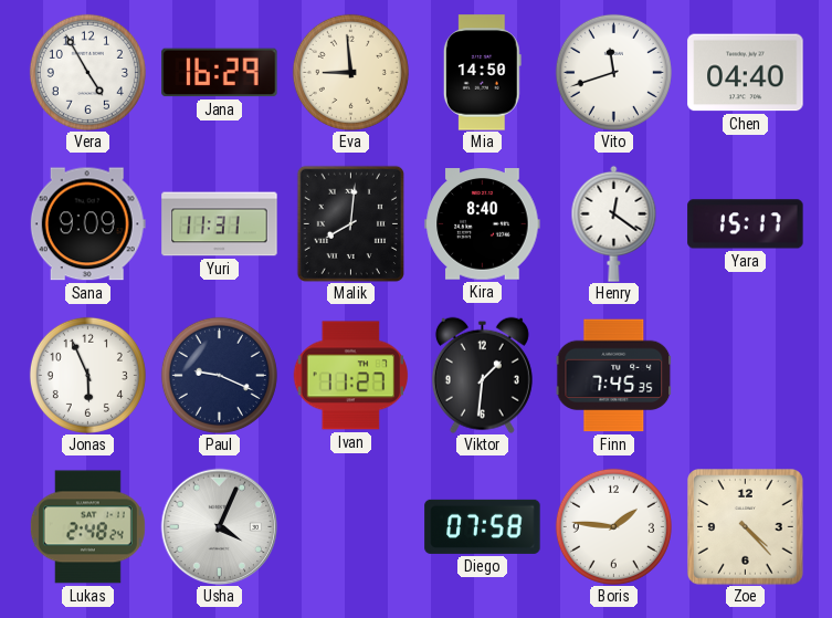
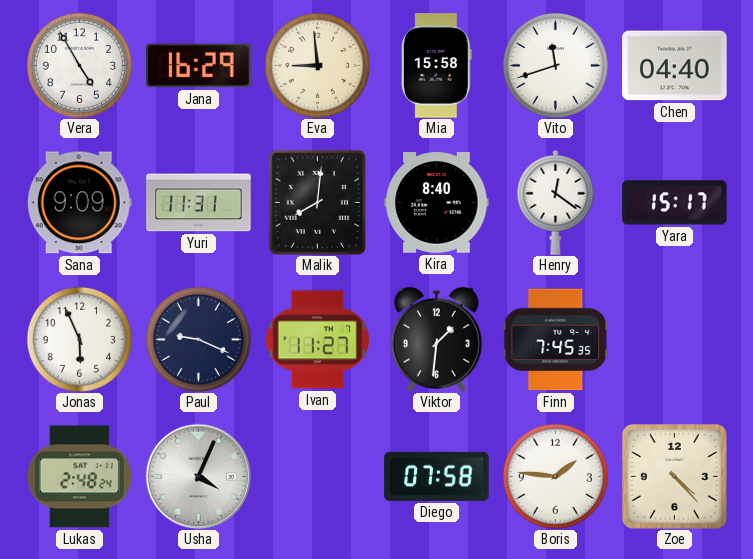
Mia: 14:50 -> 15:58
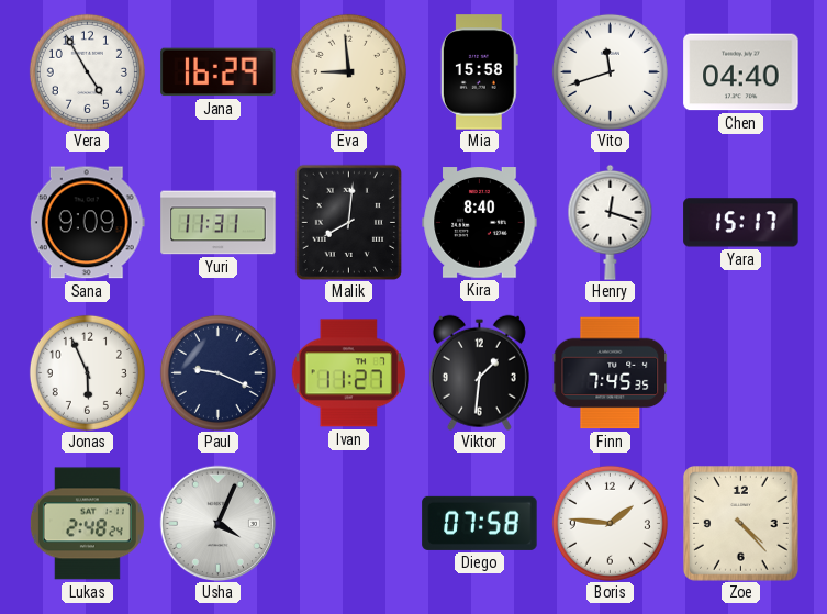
Henry: 12:21 -> 12:18
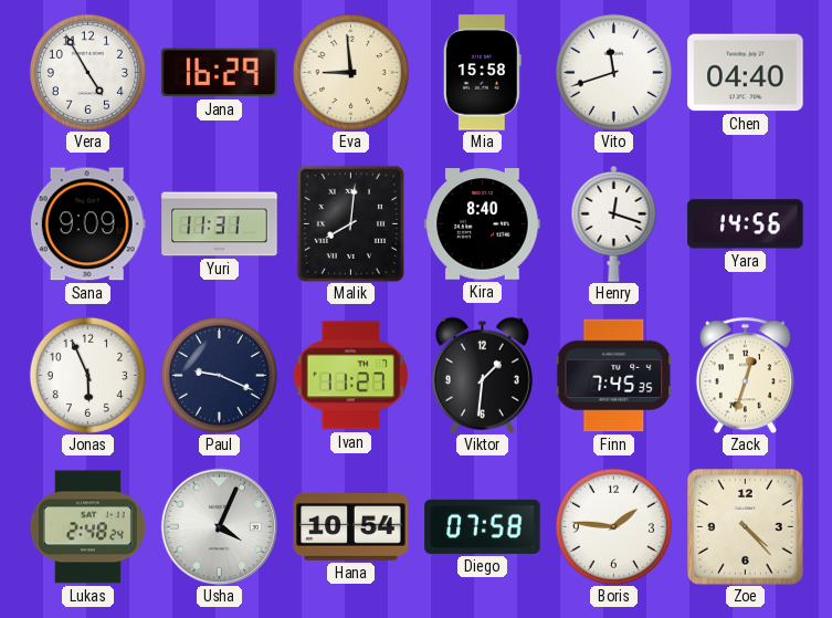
Yara: 15:17 -> 14:56
Zack: none -> 12:33
Hana: none -> 10:54
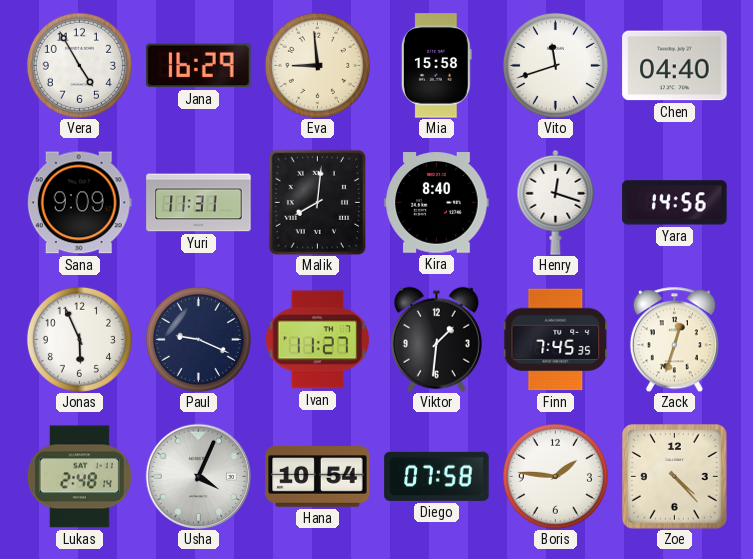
Lukas: 2:48:24 -> 2:48:14
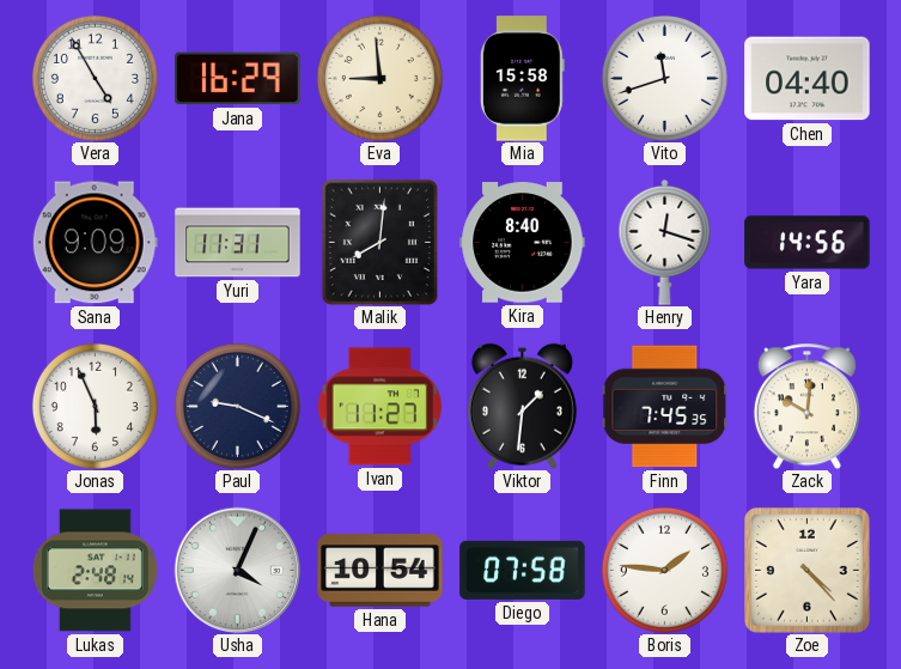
Zack: 12:33 -> 10:01
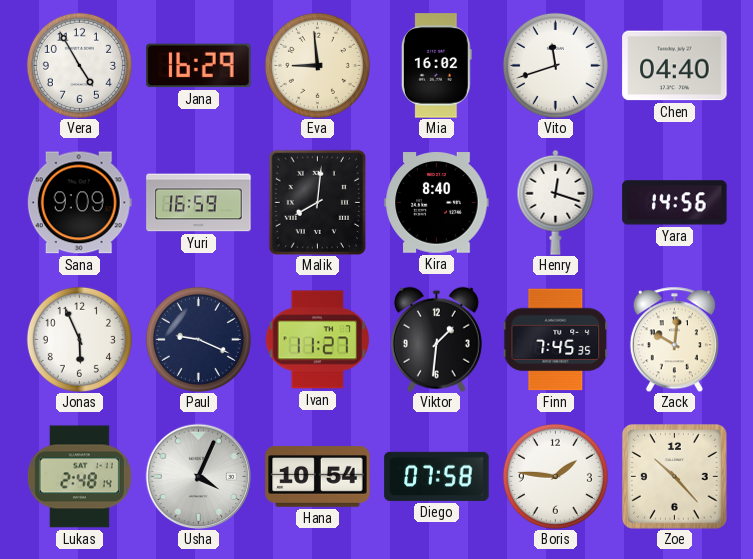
Mia: 15:58 -> 16:02
Yuri: 11:31 -> 16:59
Zoe: 4:23 -> 10:23
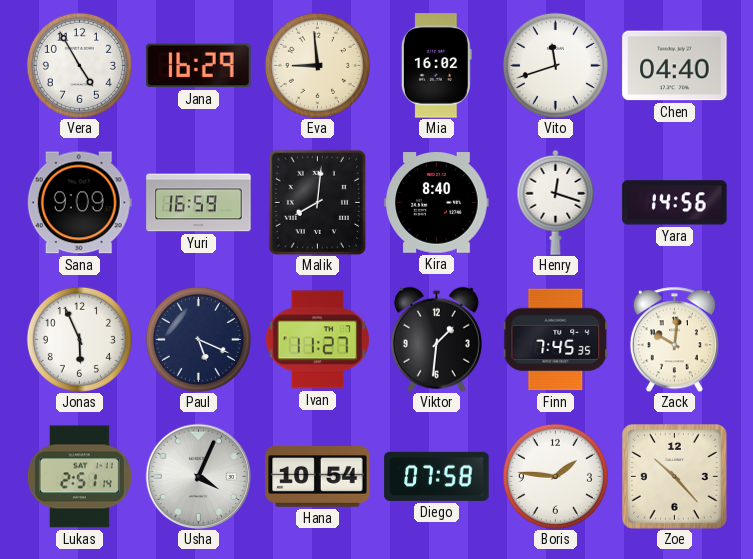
Paul: 9:19 -> 5:19
Lukas: 2:48 -> 2:51
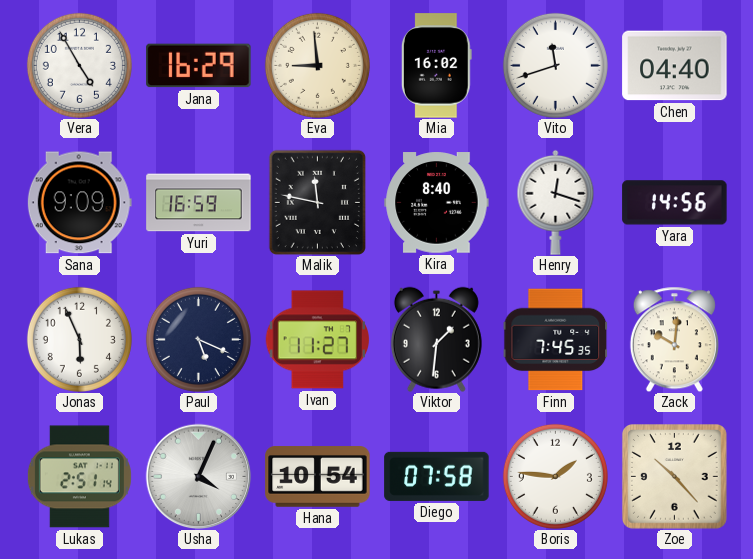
Malik: 8:01 -> 11:47
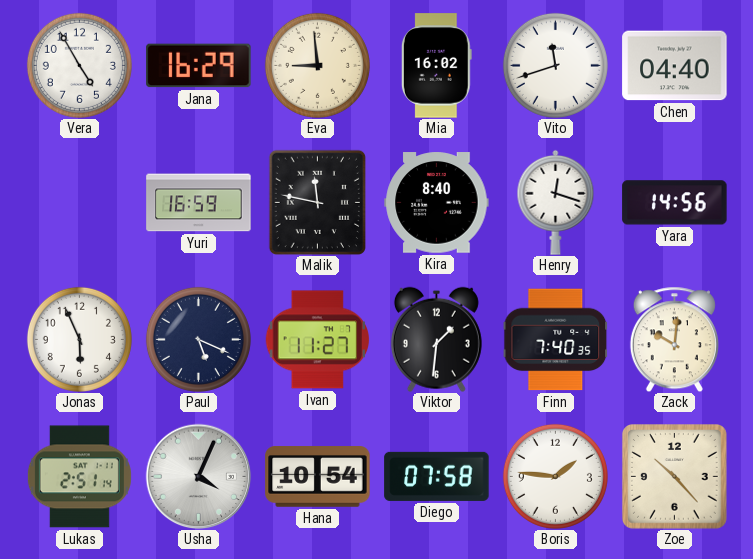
Sana: 9:09 -> none
Finn: 7:45 -> 7:40
